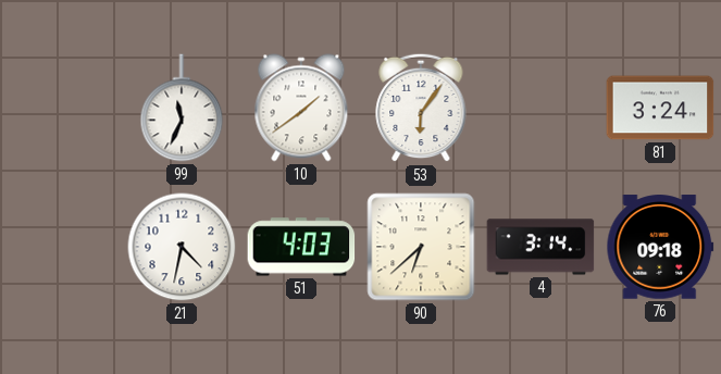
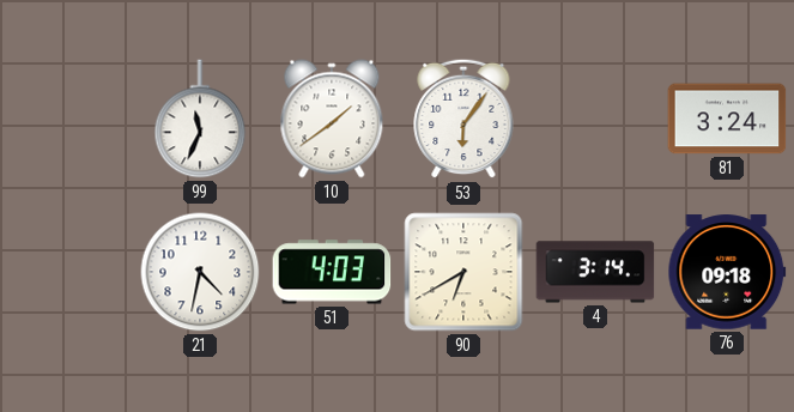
90: 6:38 -> 6:40
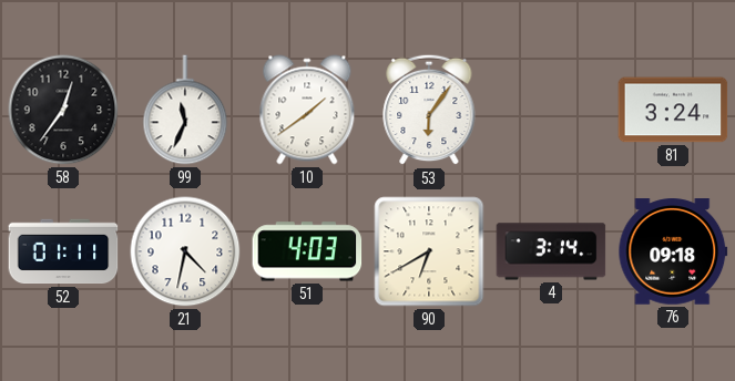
58: none -> 12:36
52: none -> 01:11
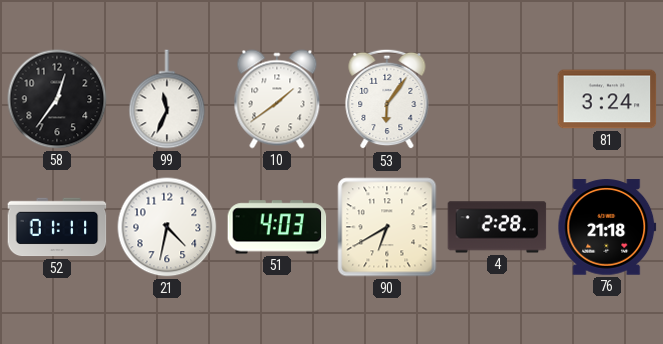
4: 3:14 -> 2:28
76: 09:18 -> 21:18
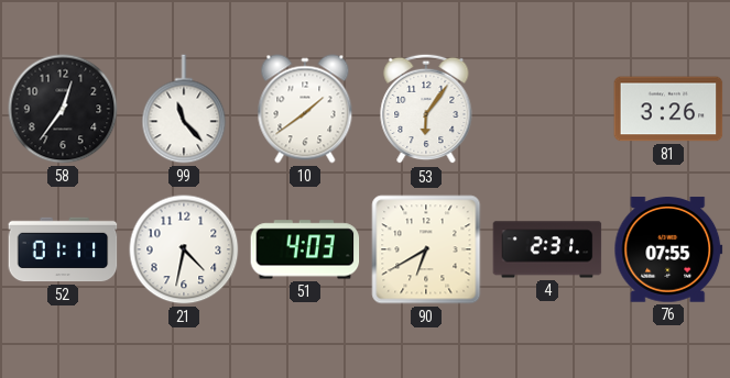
99: 11:34 -> 11:23
81: 3:24 -> 3:26
4: 2:28 -> 2:31
76: 21:18 -> 07:55
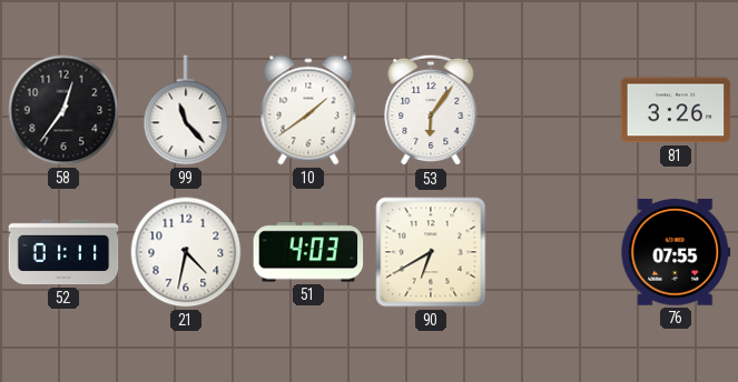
4: 2:31 -> none
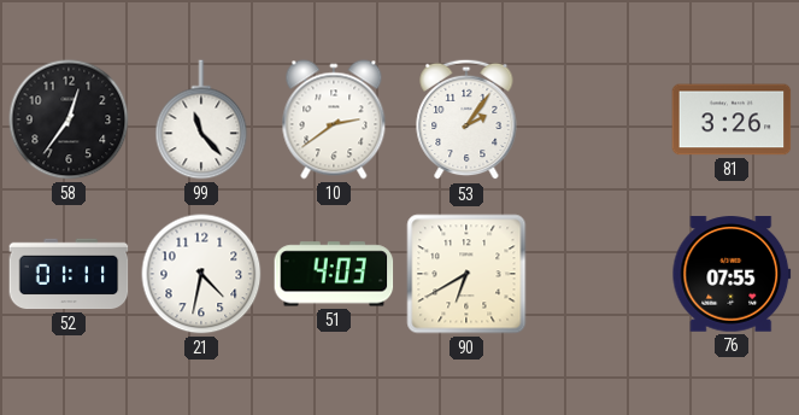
10: 1:39 -> 2:39
53: 6:06 -> 2:06
